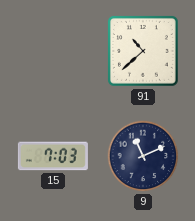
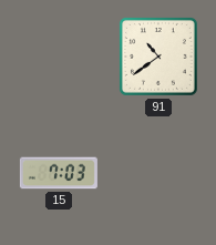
91: 10:38 -> 10:39
9: 11:11 -> none
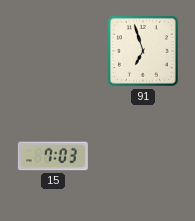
91: 10:39 -> 6:57
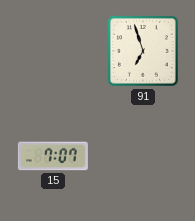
15: 7:03 -> 7:07
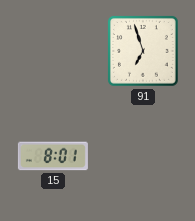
15: 7:07 -> 8:01
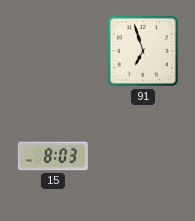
15: 8:01 -> 8:03
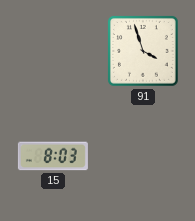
91: 6:57 -> 3:57
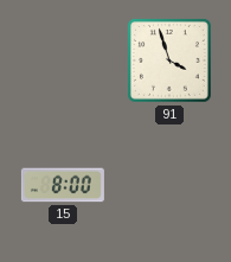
15: 8:03 -> 8:00
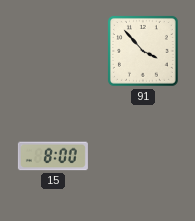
91: 3:57 -> 3:53
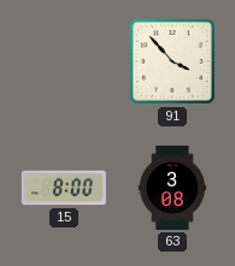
63: none -> 3:08
